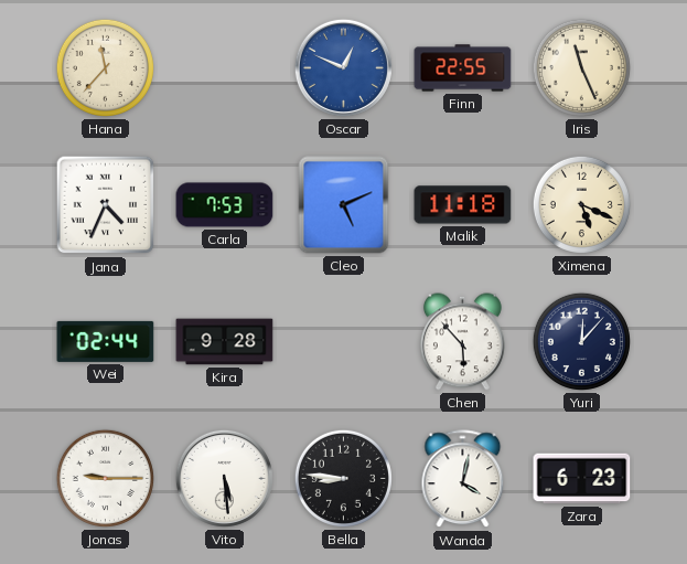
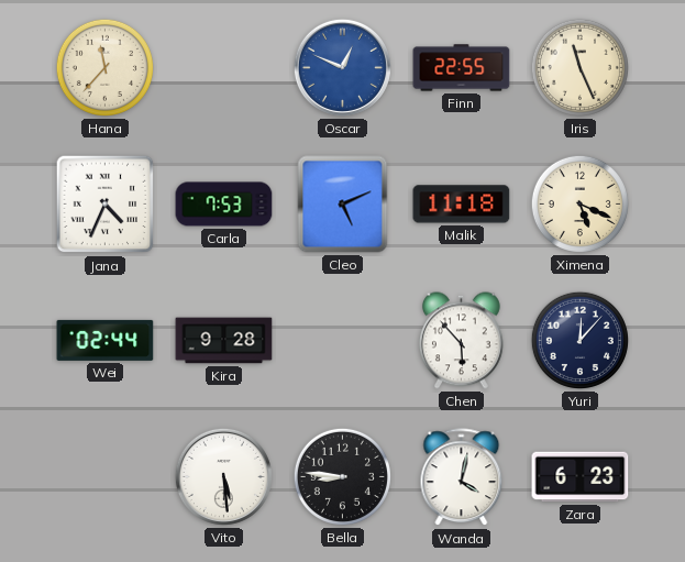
Jonas: 9:15 -> none
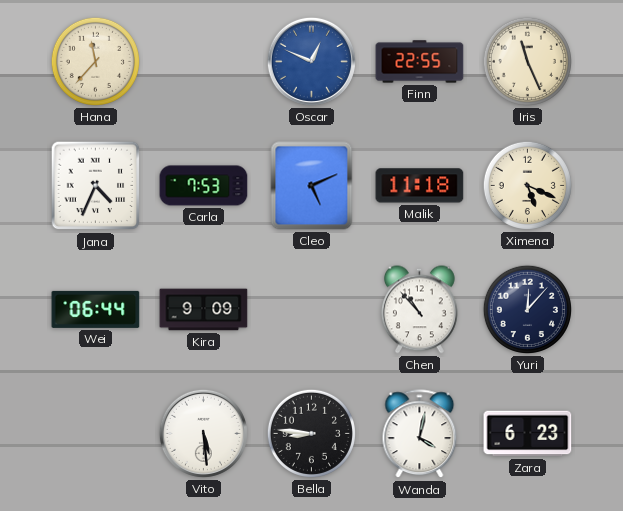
Wei: 02:44 -> 06:44
Kira: 9:28 -> 9:09
Chen: 5:53 -> 10:53
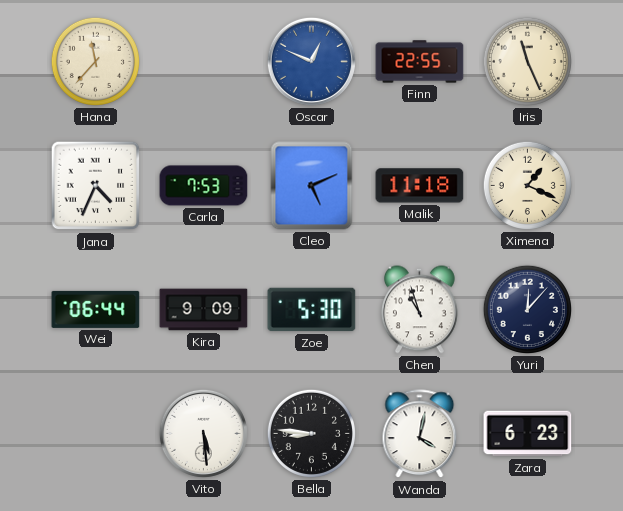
Ximena: 5:19 -> 1:19
Zoe: none -> 5:30
Chen: 10:53 -> 10:57
